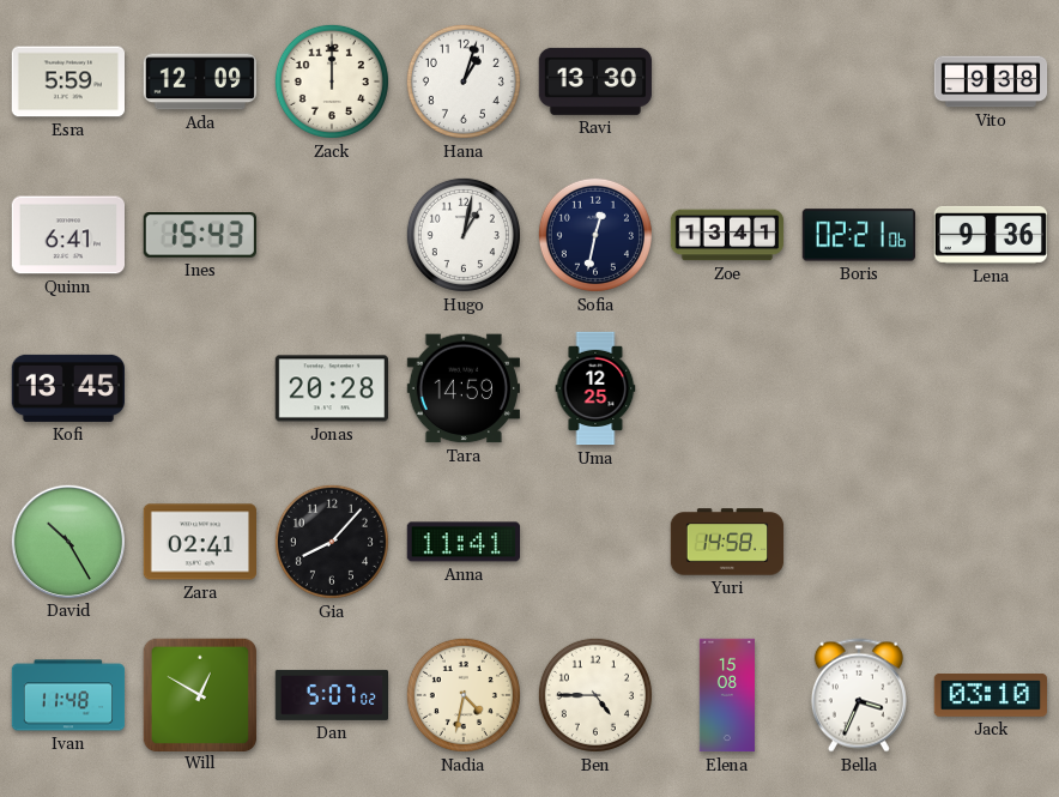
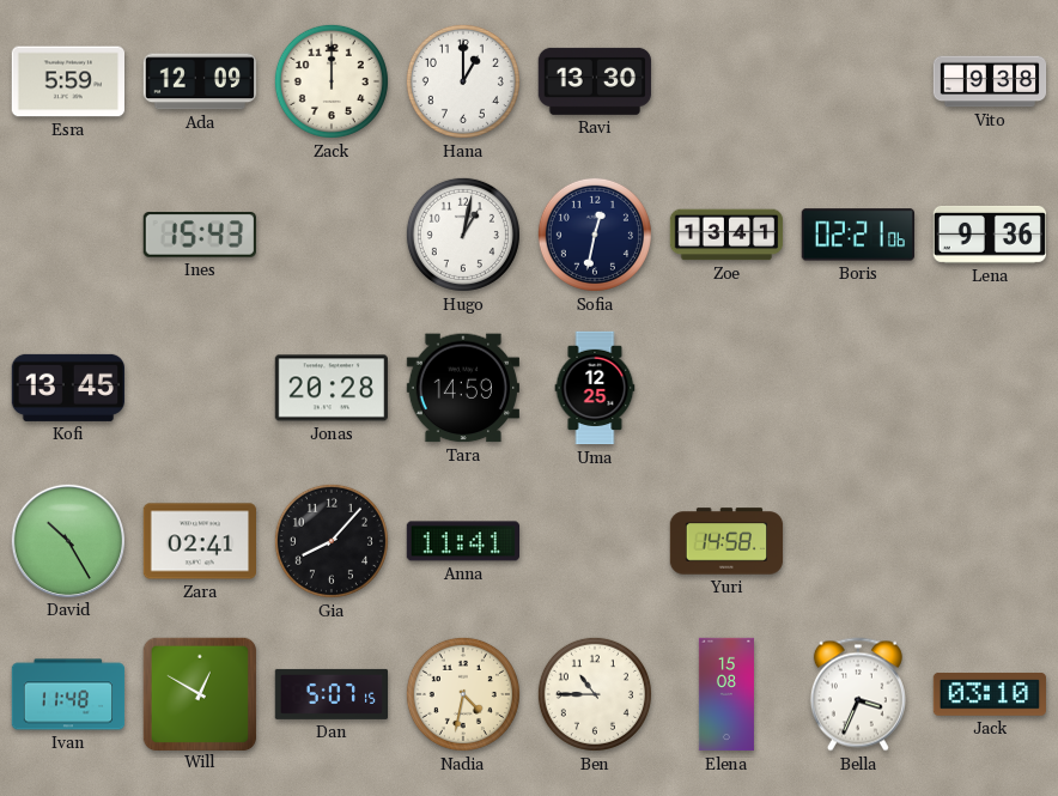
Hana: 1:03 -> 1:00
Quinn: 6:41 -> none
Dan: 5:07:02 -> 5:07:15
Ben: 4:45 -> 10:45
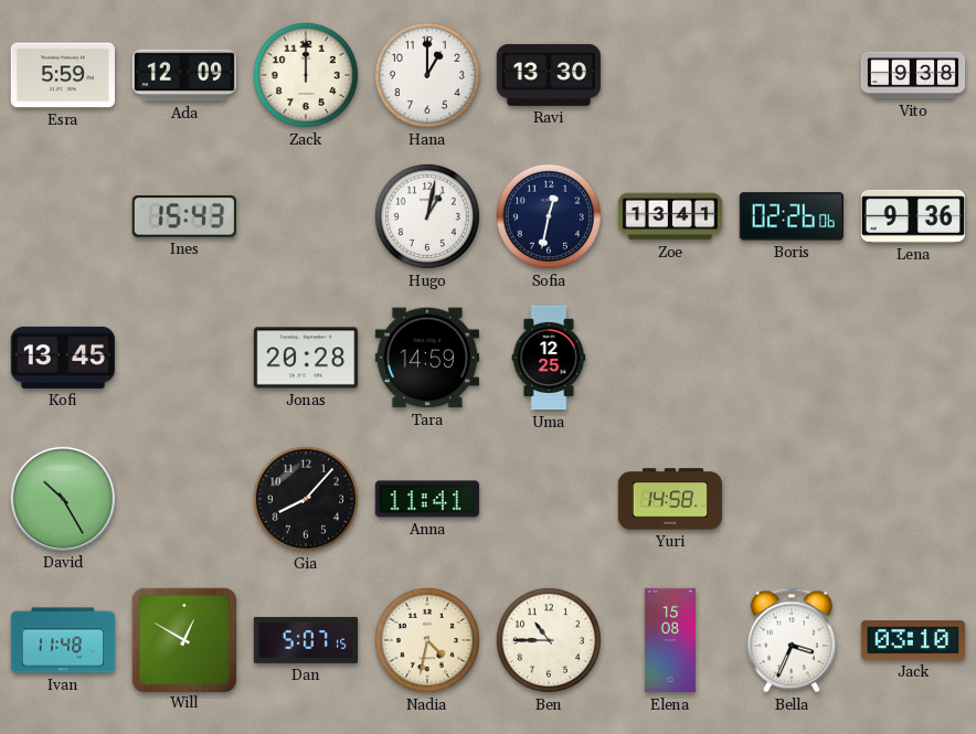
Boris: 02:21 -> 02:26
Zara: 02:41 -> none
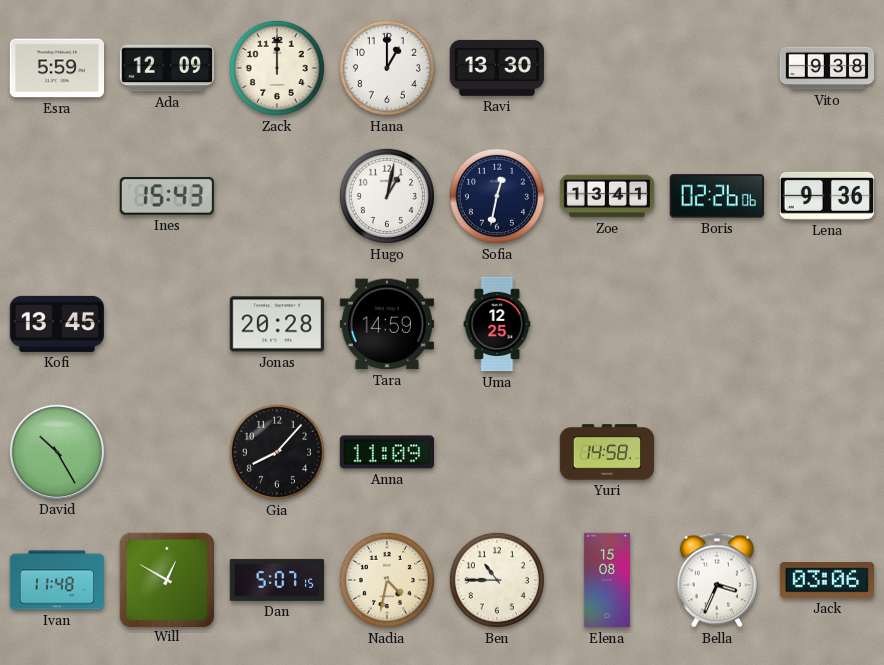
Anna: 11:41 -> 11:09
Jack: 03:10 -> 03:06
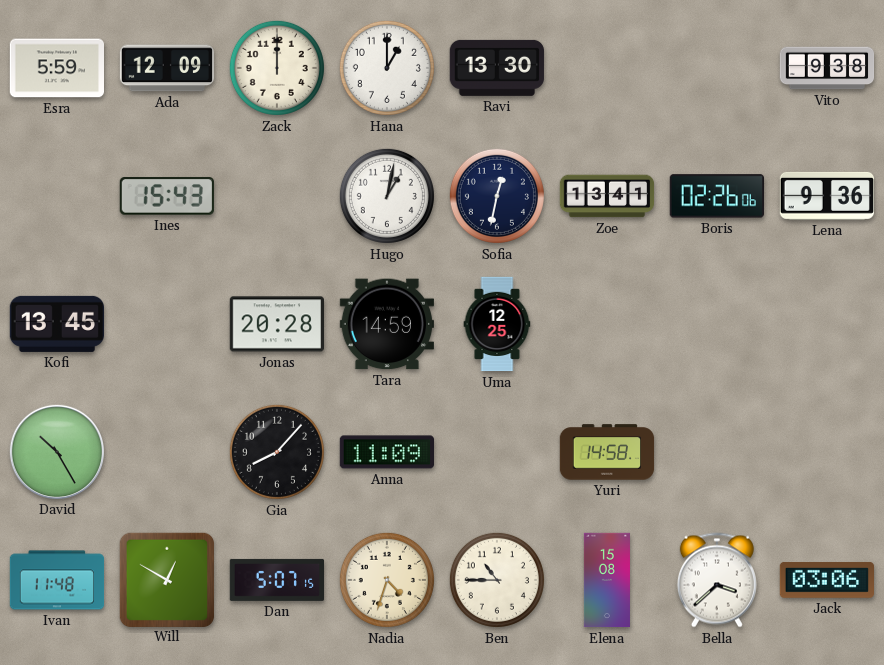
Nadia: 4:32 -> 4:33
Bella: 3:34 -> 3:38
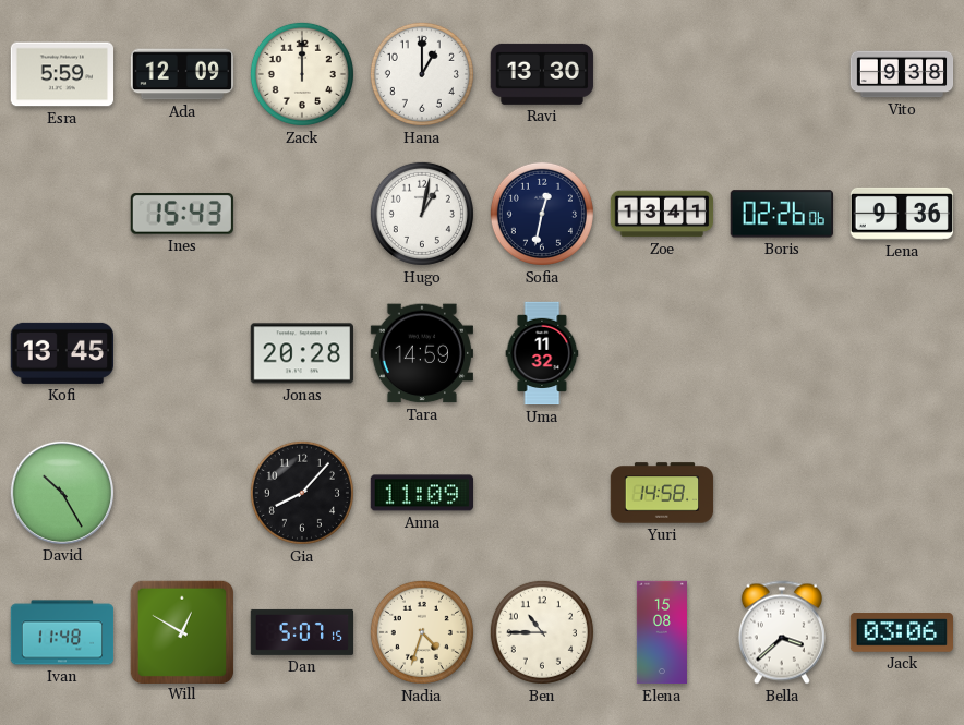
Uma: 12:25 -> 11:32
